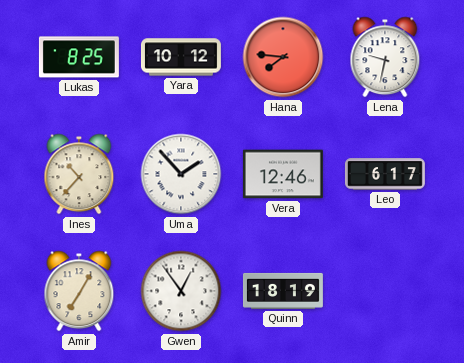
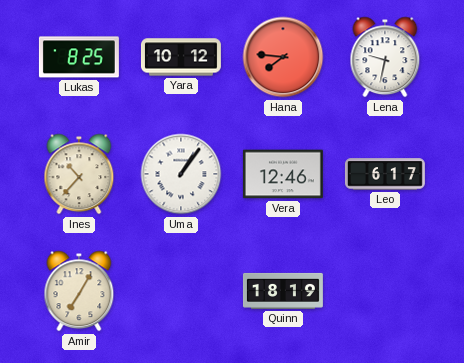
Uma: 1:53 -> 1:06
Gwen: 12:54 -> none
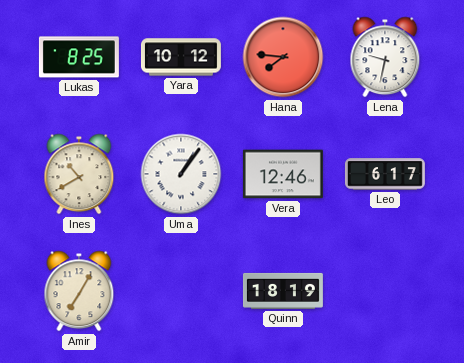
Ines: 10:37 -> 10:40
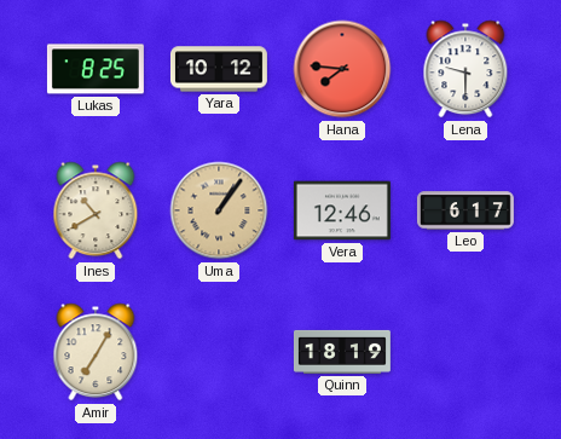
Lena: 9:32 -> 9:30
Uma dial: white -> champagne
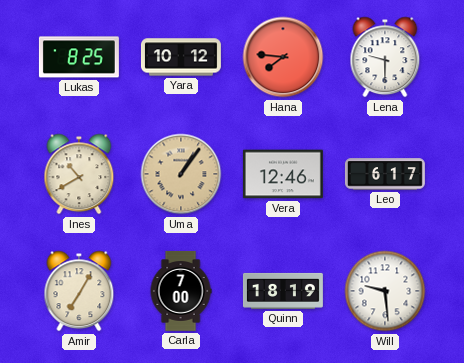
Carla: none -> 7:00
Will: none -> 9:29
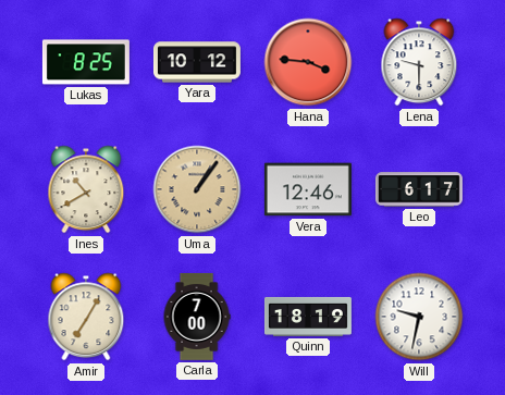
Hana: 7:46 -> 3:46
Will: 9:29 -> 9:32
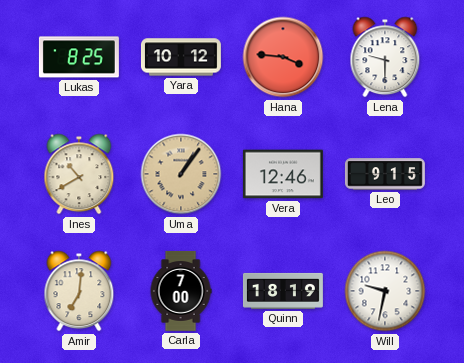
Leo: 6:17 -> 9:15
Amir: 7:05 -> 7:01
